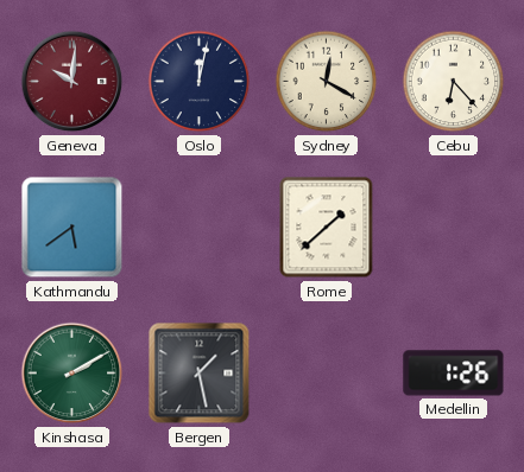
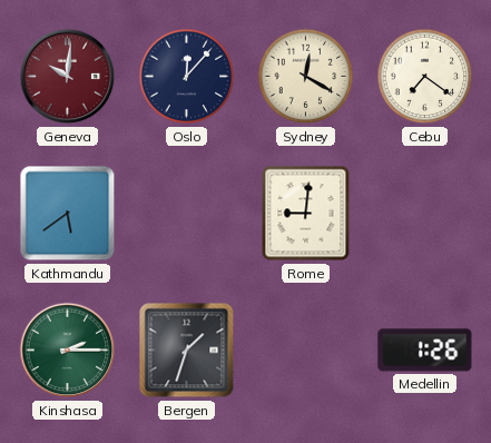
Oslo: 12:02 -> 12:07
Cebu: 6:23 -> 7:21
Rome: 1:38 -> 9:01
Kinshasa: 2:10 -> 2:15
Bergen: 1:28 -> 1:33
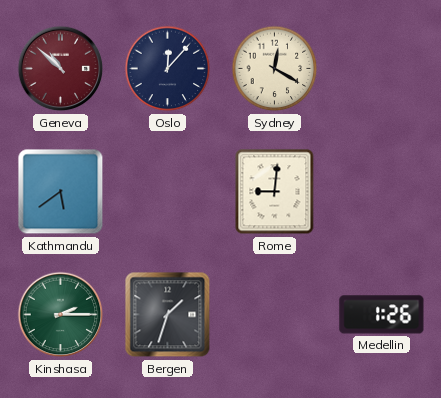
Geneva: 10:01 -> 10:52
Cebu: 7:21 -> none
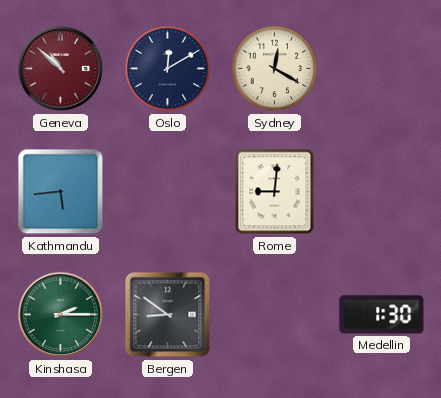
Oslo: 12:07 -> 12:10
Kathmandu: 5:39 -> 5:44
Bergen: 1:33 -> 8:51
Medellin: 1:26 -> 1:30
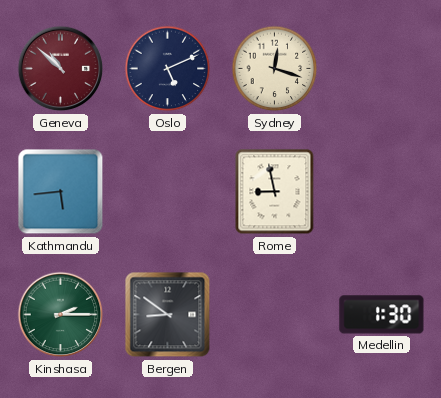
Oslo: 12:10 -> 5:11
Sydney: 12:20 -> 12:18
Rome: 9:01 -> 8:58
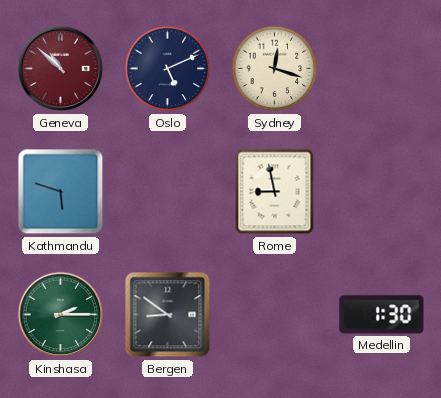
Kathmandu: 5:44 -> 5:48
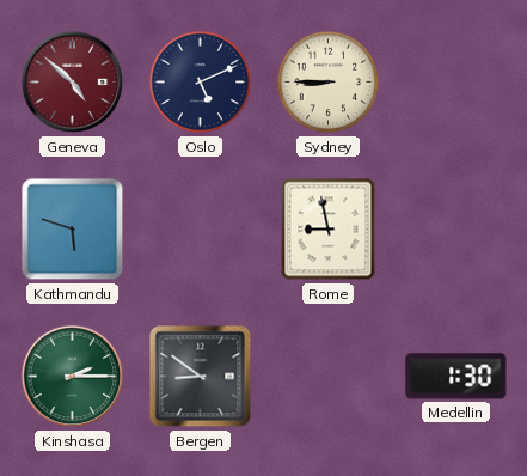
Geneva: 10:52 -> 4:52
Sydney: 12:18 -> 8:45
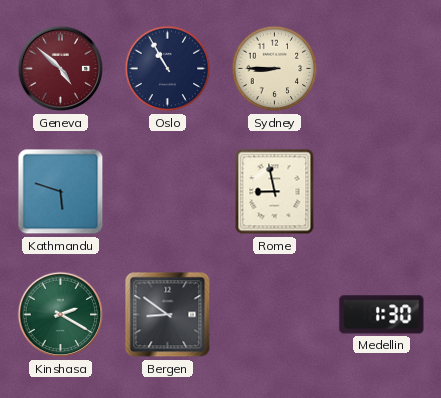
Oslo: 5:11 -> 10:55
Kinshasa: 2:15 -> 2:20
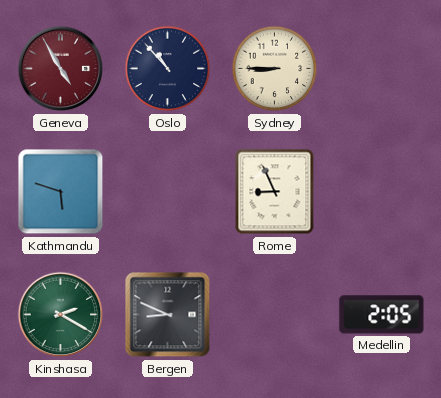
Geneva: 4:52 -> 4:55
Oslo: 10:55 -> 10:53
Rome: 8:58 -> 8:56
Bergen: 8:51 -> 8:49
Medellin: 1:30 -> 2:05
